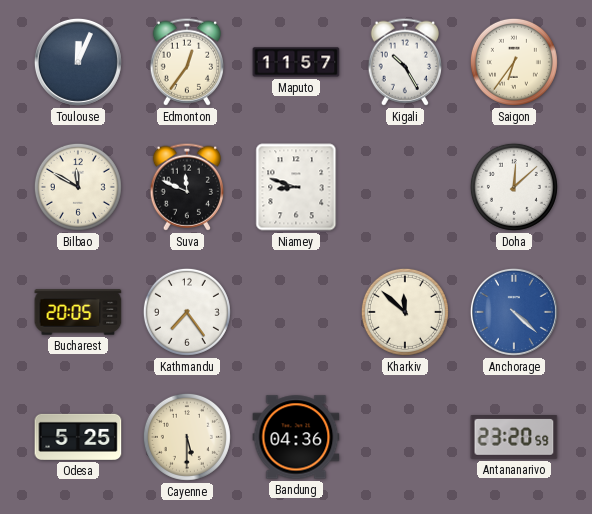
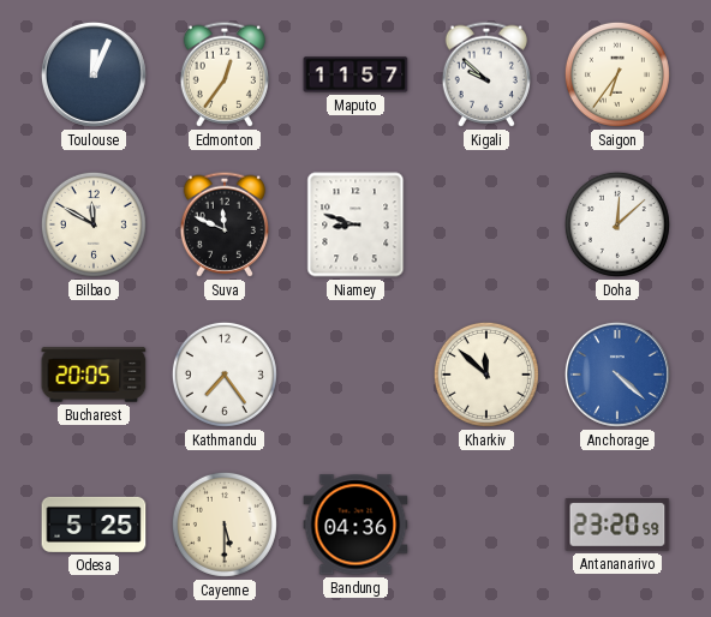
Kigali: 10:25 -> 9:52
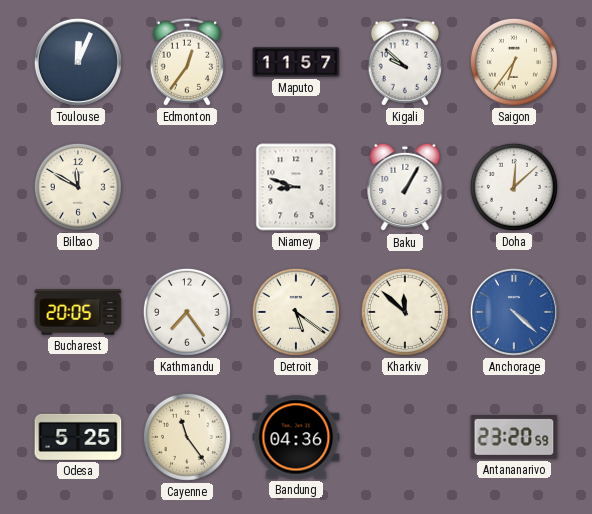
Suva: 11:49 -> none
Baku: none -> 1:05
Detroit: none -> 5:21
Cayenne: 5:30 -> 11:24
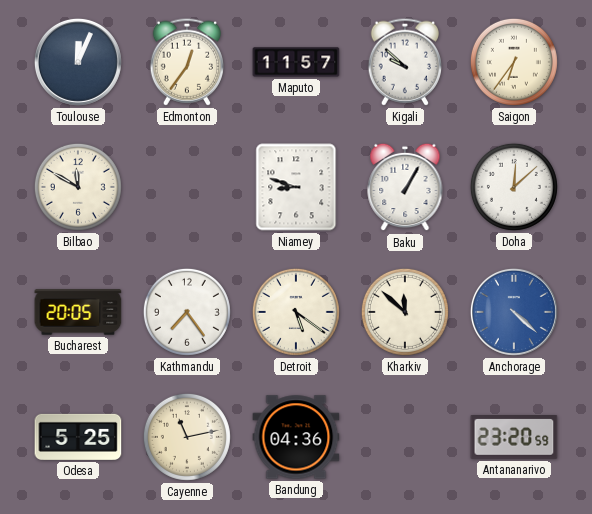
Cayenne: 11:24 -> 11:13
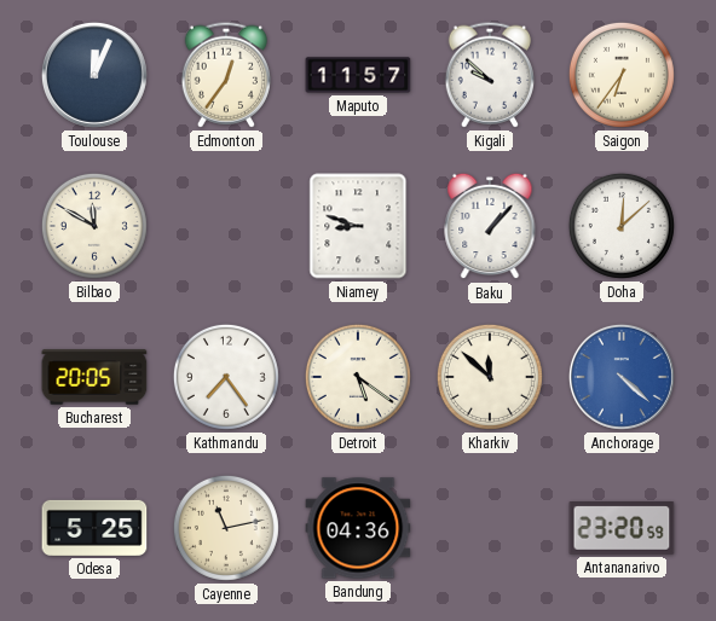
Baku: 1:05 -> 1:07
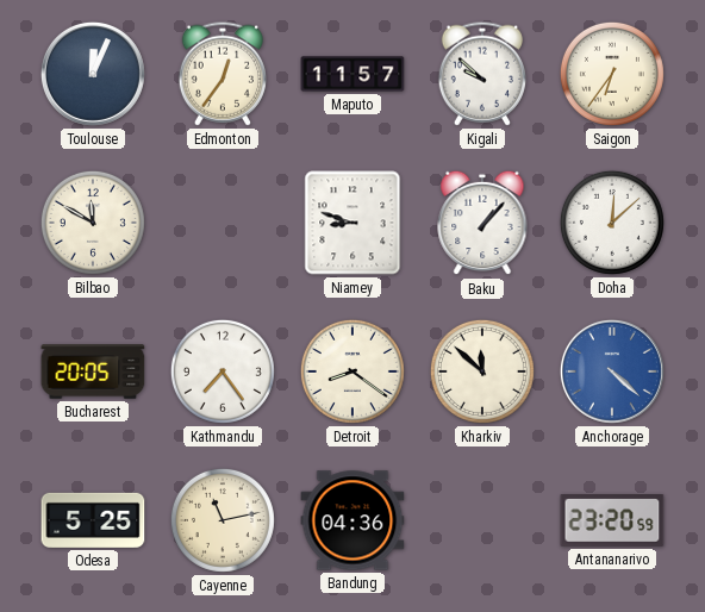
Detroit: 5:21 -> 8:21
